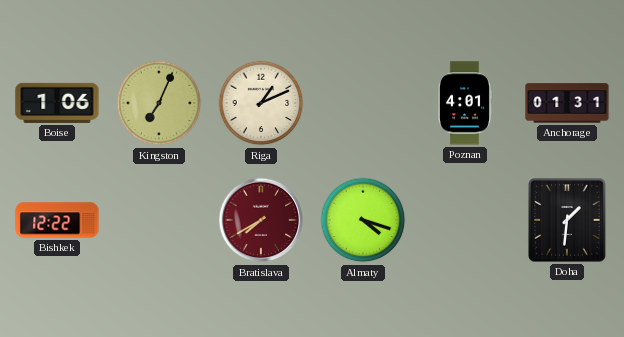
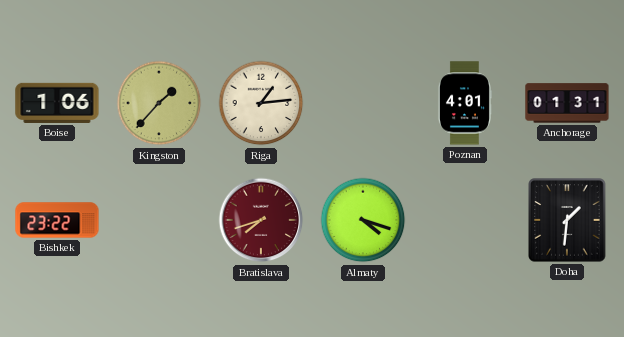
Kingston: 7:04 -> 1:37
Riga: 1:11 -> 1:14
Bishkek: 12:22 -> 23:22
Bratislava: 7:40 -> 7:42
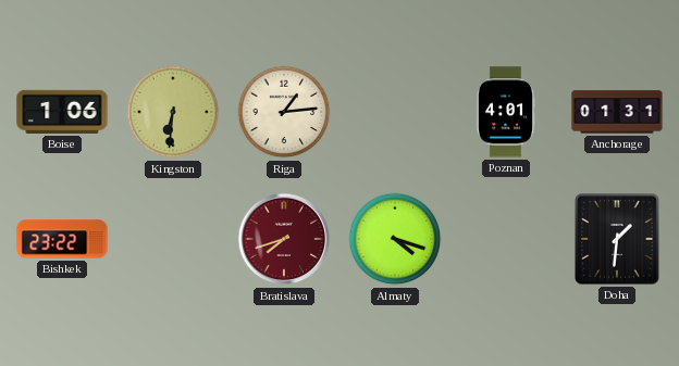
Kingston: 1:37 -> 6:31
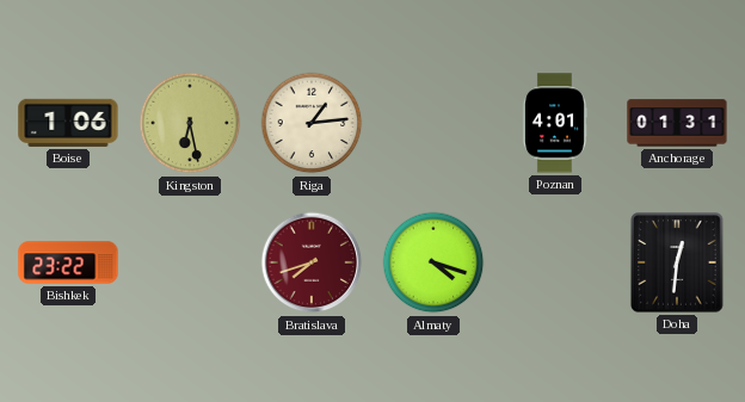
Kingston: 6:31 -> 6:28
Doha: 1:31 -> 12:31
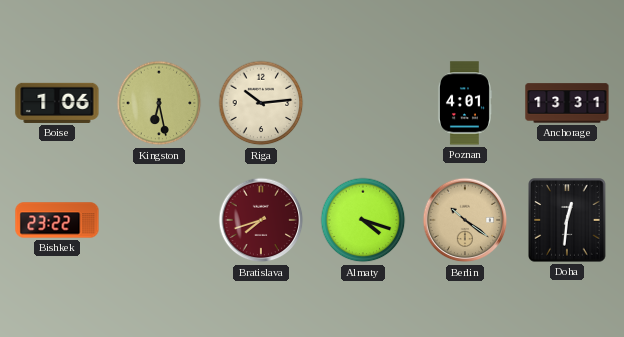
Riga: 1:14 -> 10:14
Anchorage: 01:31 -> 13:31
Berlin: none -> 10:21
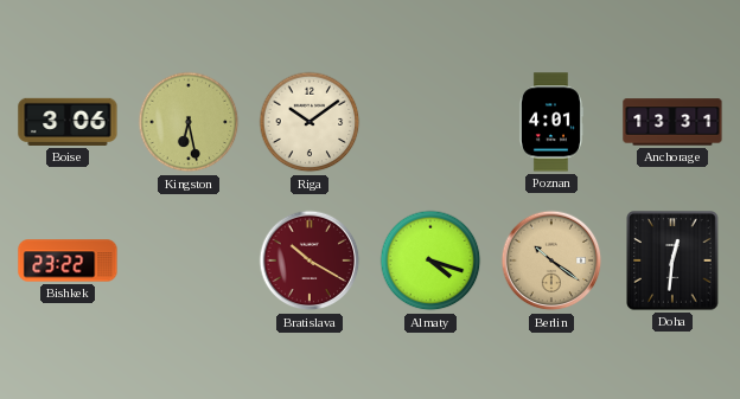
Boise: 1:06 -> 3:06
Riga: 10:14 -> 10:09
Bratislava: 7:42 -> 10:20
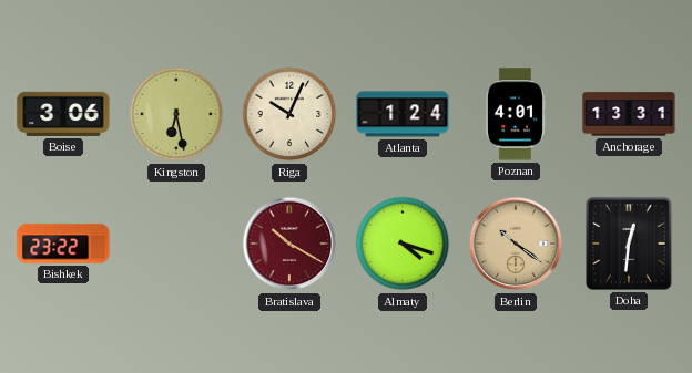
Riga: 10:09 -> 10:04
Atlanta: none -> 1:24
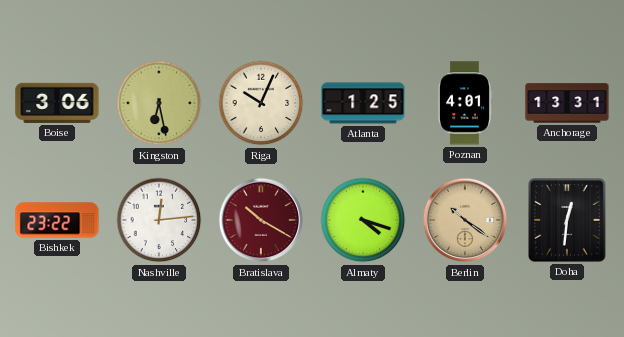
Atlanta: 1:24 -> 1:25
Nashville: none -> 12:14
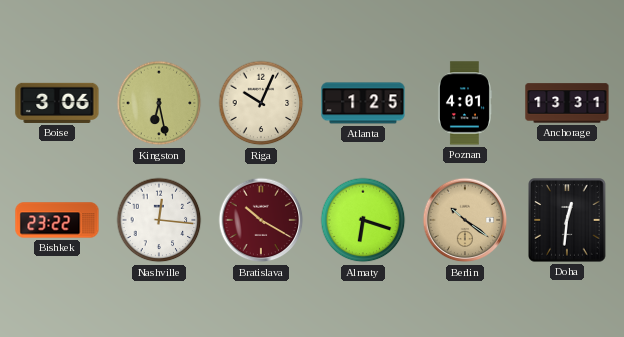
Nashville: 12:14 -> 12:16
Almaty: 4:18 -> 6:18
